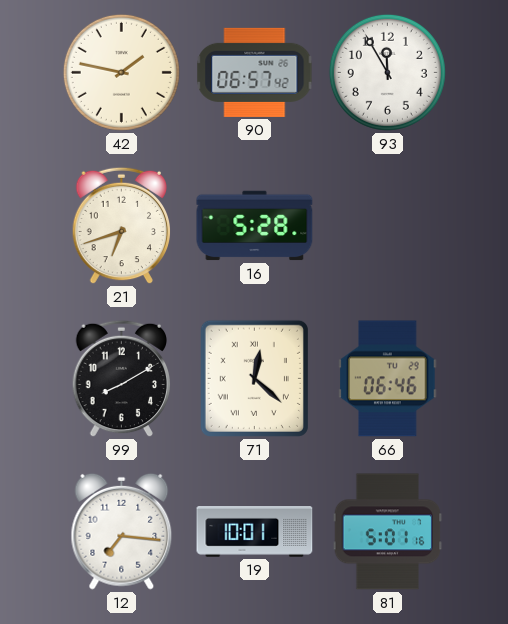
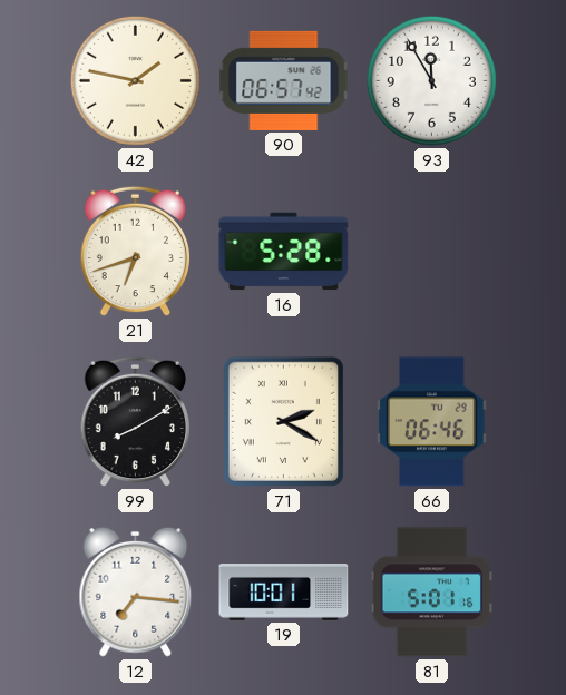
71: 12:22 -> 2:20
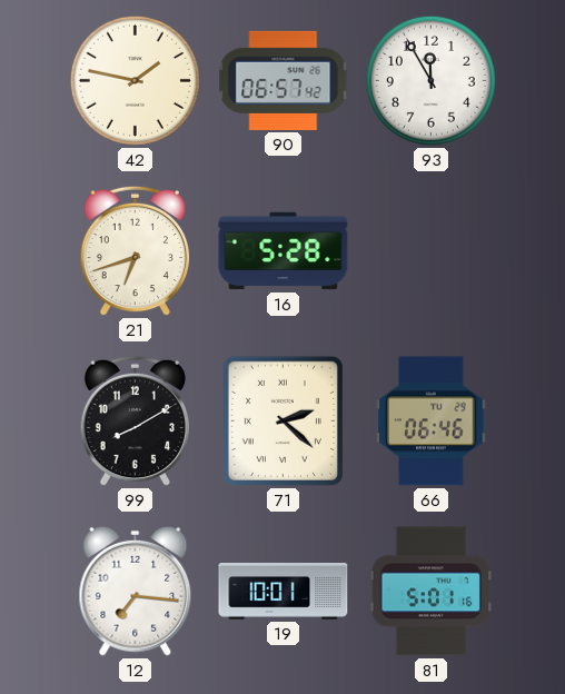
71: 2:20 -> 2:22
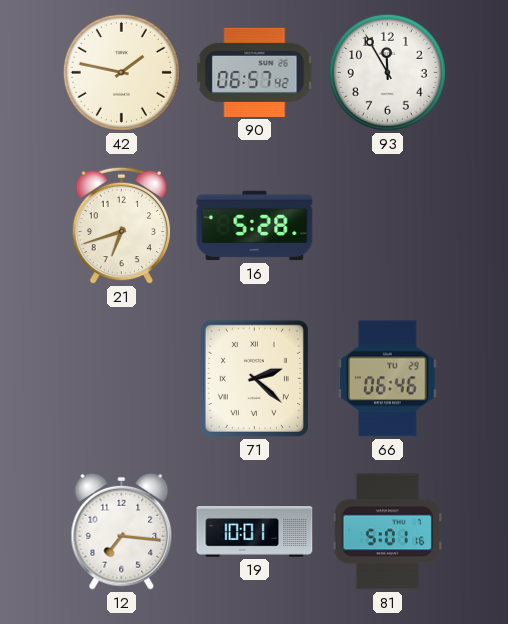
99: 8:10 -> none
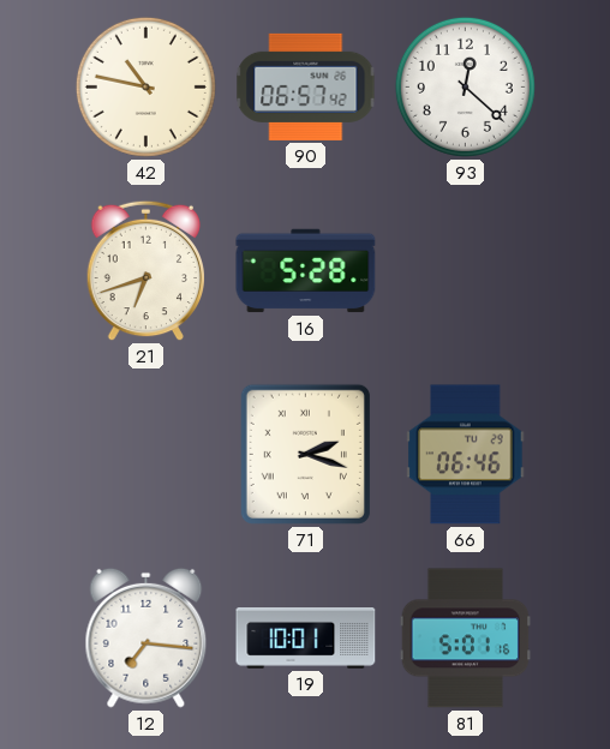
42: 1:47 -> 10:47
93: 11:55 -> 12:22
71: 2:22 -> 2:18
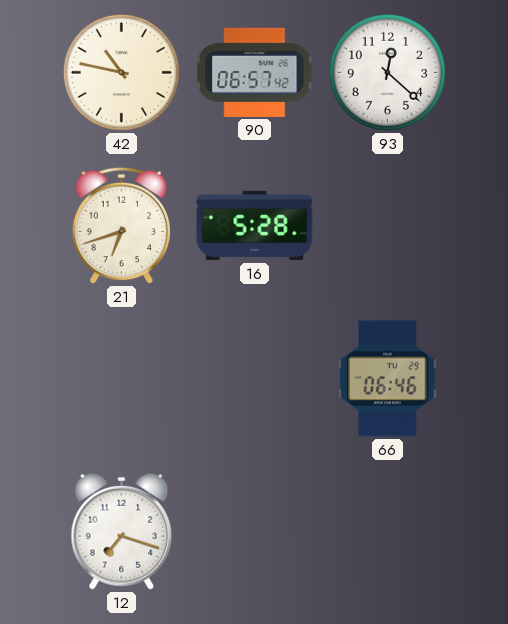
71: 2:18 -> none
12: 7:16 -> 7:18
19: 10:01 -> none
81: 5:01 -> none
